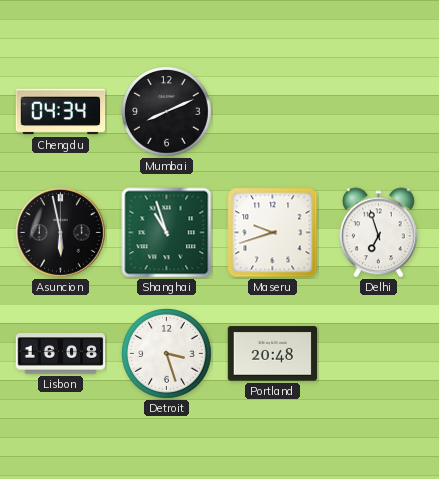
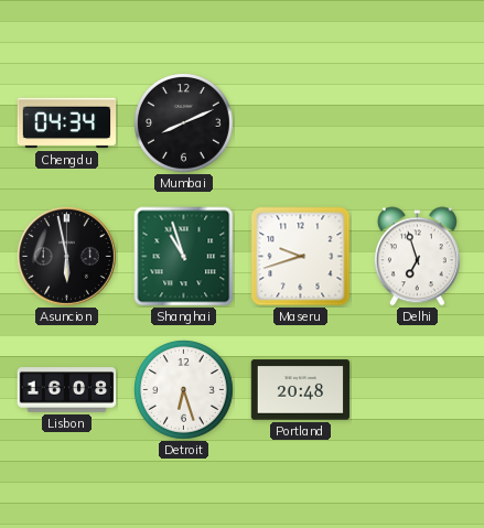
Detroit: 3:27 -> 6:27
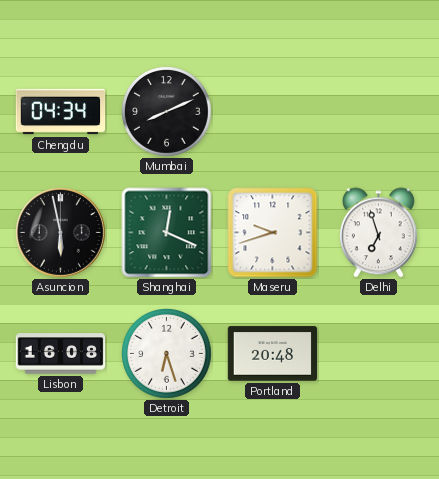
Shanghai: 10:57 -> 12:19
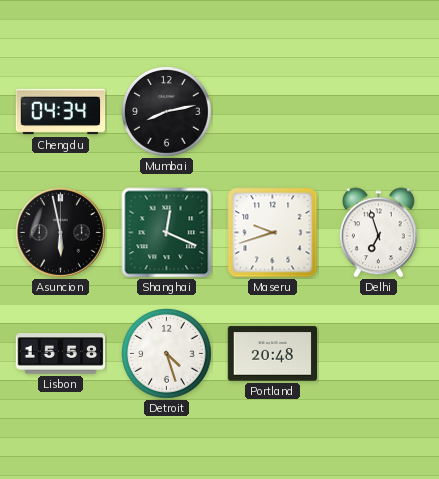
Mumbai: 8:11 -> 8:13
Lisbon: 16:08 -> 15:58
Detroit: 6:27 -> 4:27
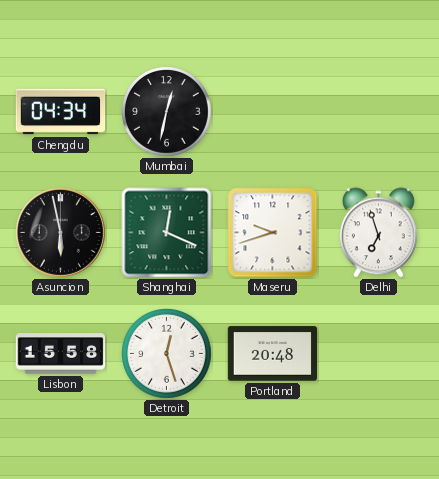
Mumbai: 8:13 -> 12:32
Detroit: 4:27 -> 12:27
